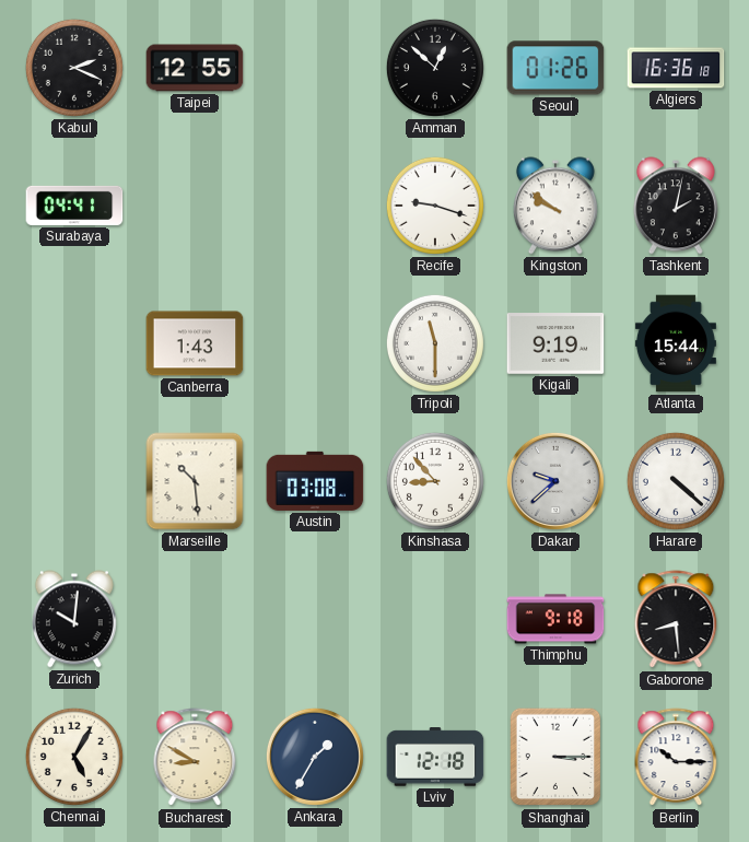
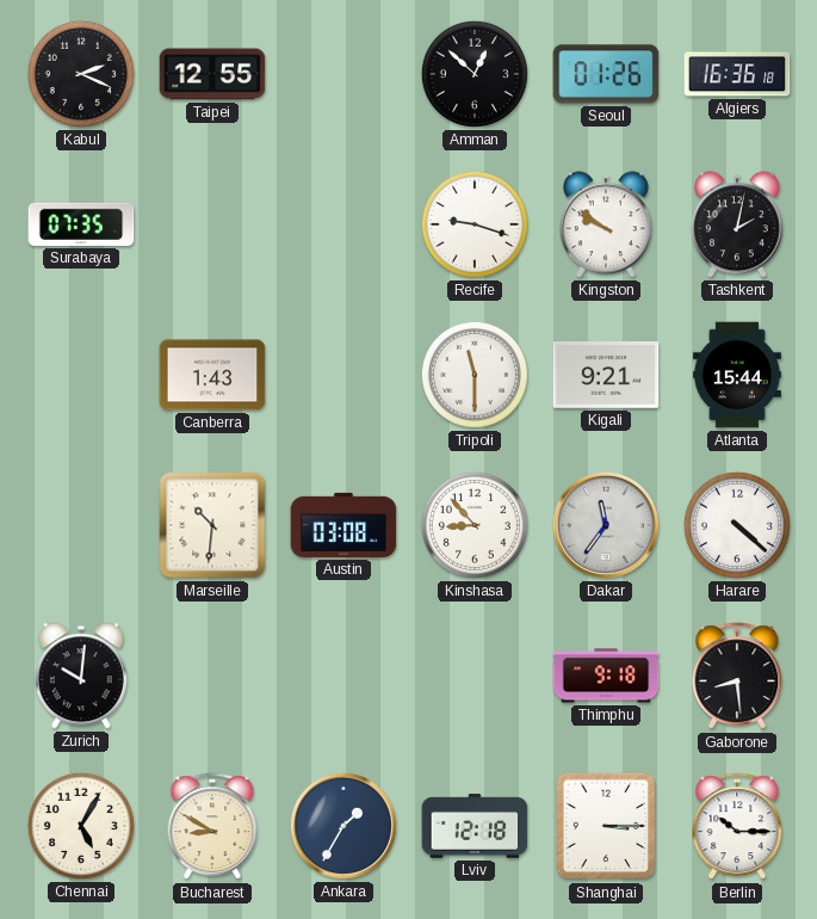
Surabaya: 04:41 -> 07:35
Kigali: 9:19 -> 9:21
Marseille: 10:29 -> 10:31
Dakar: 9:38 -> 11:36
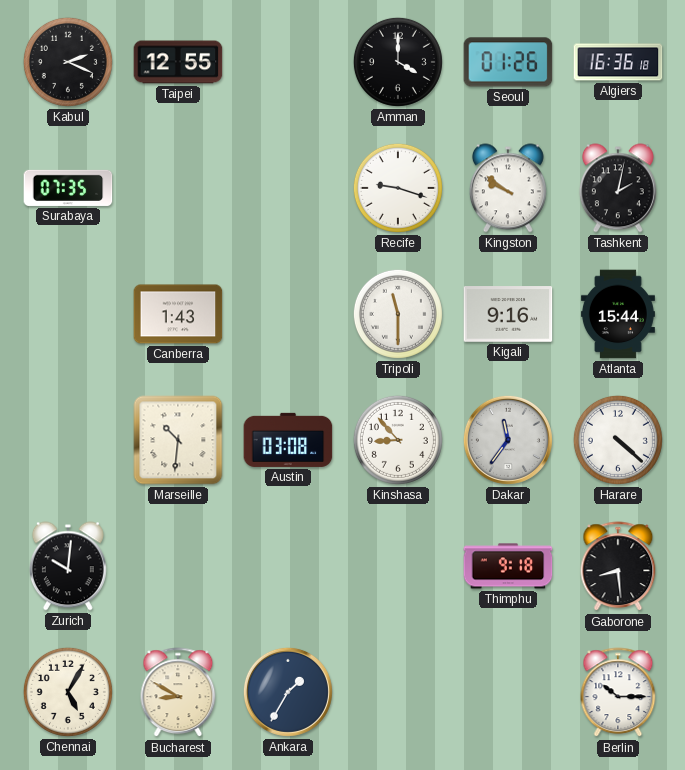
Amman: 12:52 -> 4:00
Kigali: 9:21 -> 9:16
Lviv: 12:18 -> none
Shanghai: 3:15 -> none
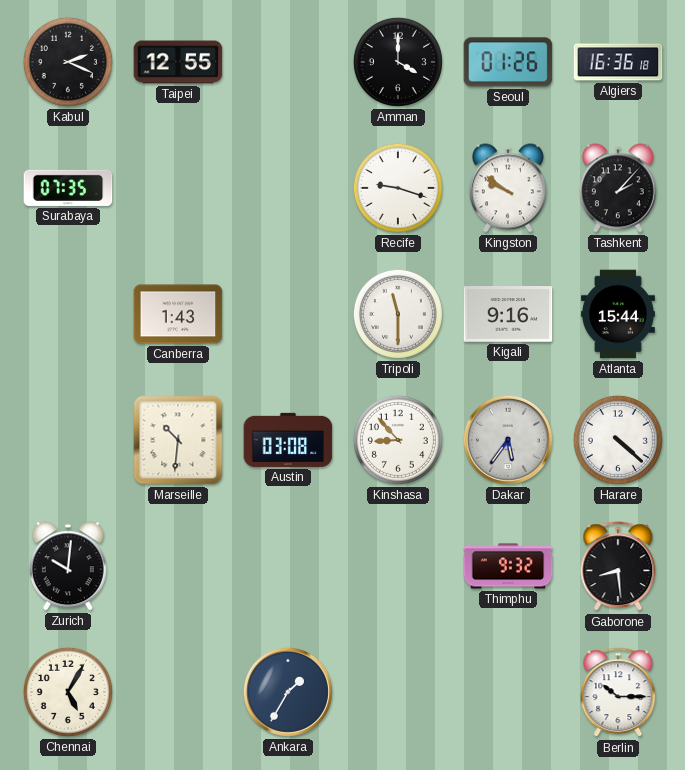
Tashkent: 2:02 -> 2:07
Dakar: 11:36 -> 5:36
Thimphu: 9:18 -> 9:32
Bucharest: 8:50 -> none
